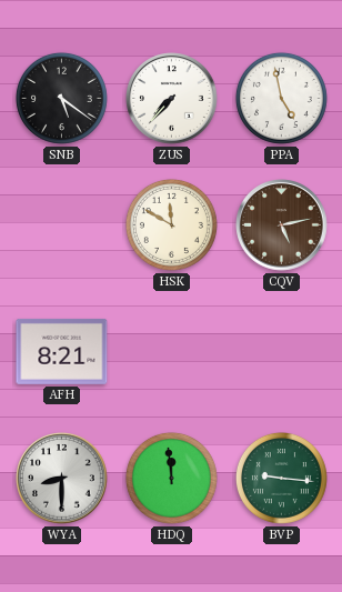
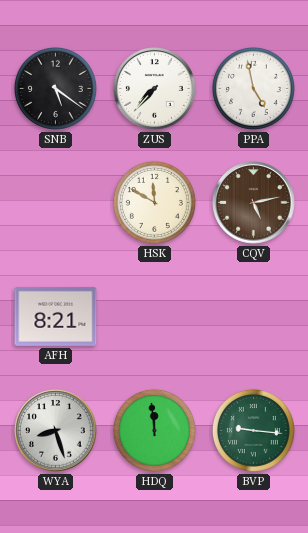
WYA: 8:30 -> 8:27
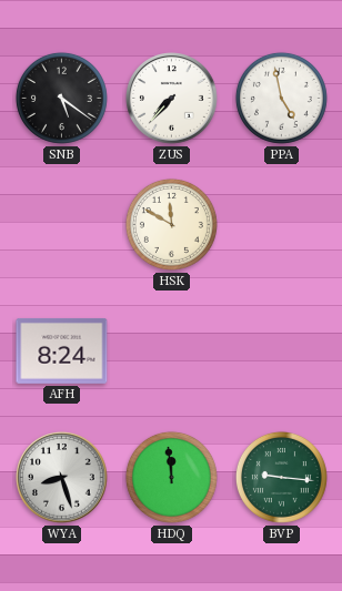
CQV: 5:13 -> none
AFH: 8:21 -> 8:24
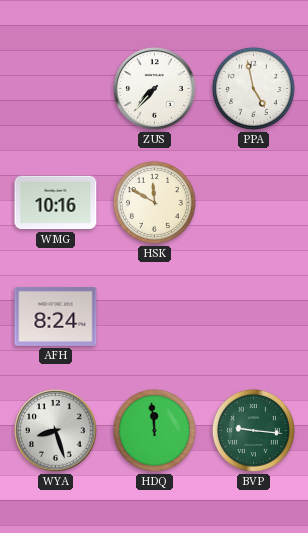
SNB: 5:21 -> none
WMG: none -> 10:16
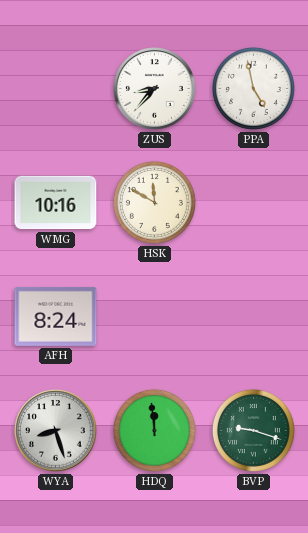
ZUS: 7:37 -> 8:37
BVP: 9:16 -> 9:18
